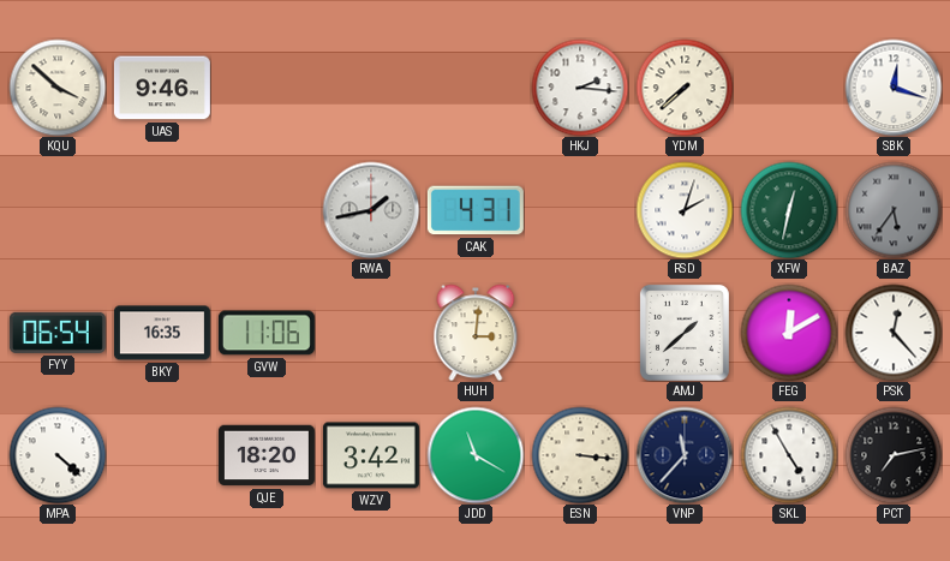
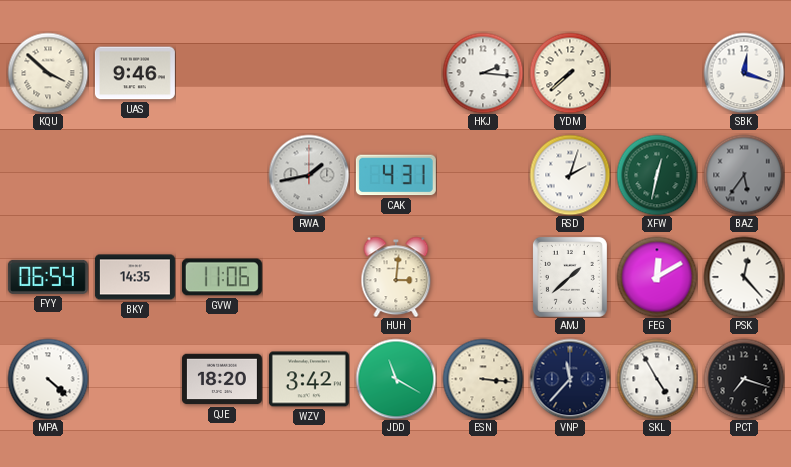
BKY: 16:35 -> 14:35
PCT: 7:13 -> 7:18
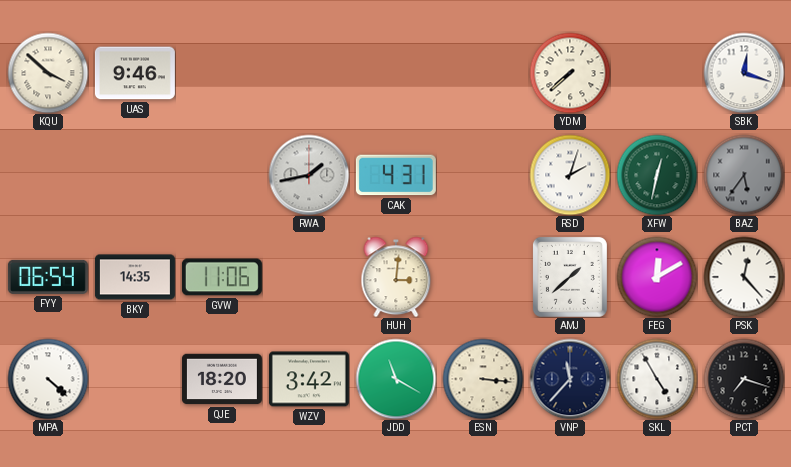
HKJ: 2:16 -> none
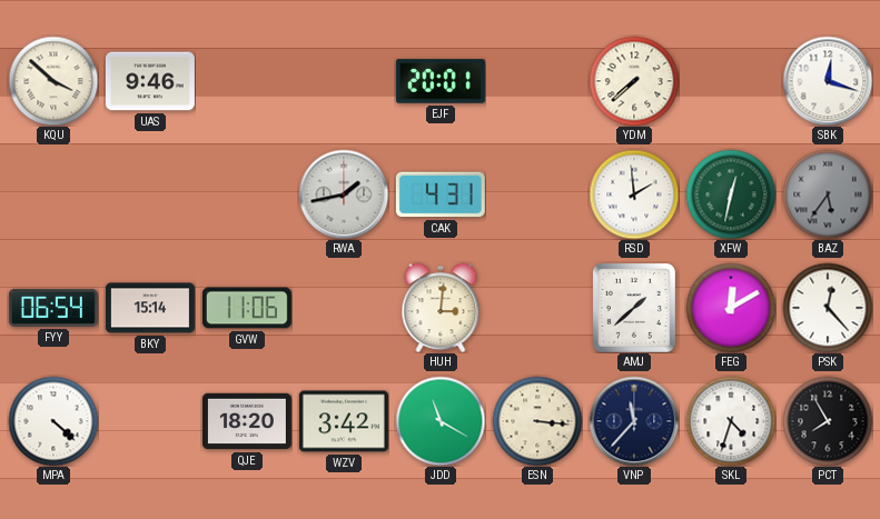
EJF: none -> 20:01
RSD: 2:03 -> 1:59
BKY: 14:35 -> 15:14
SKL: 4:55 -> 4:33
PCT: 7:18 -> 7:55
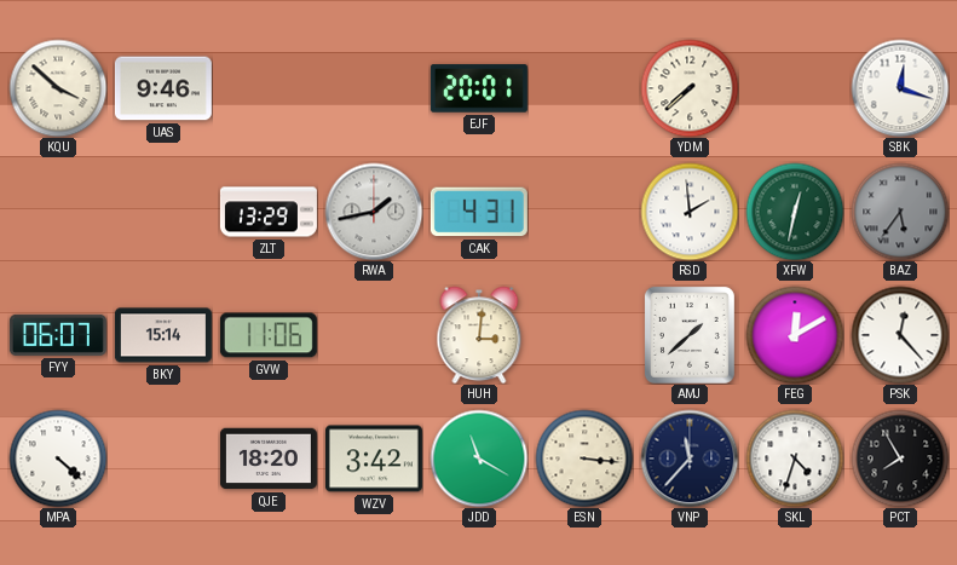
ZLT: none -> 13:29
FYY: 06:54 -> 06:07
